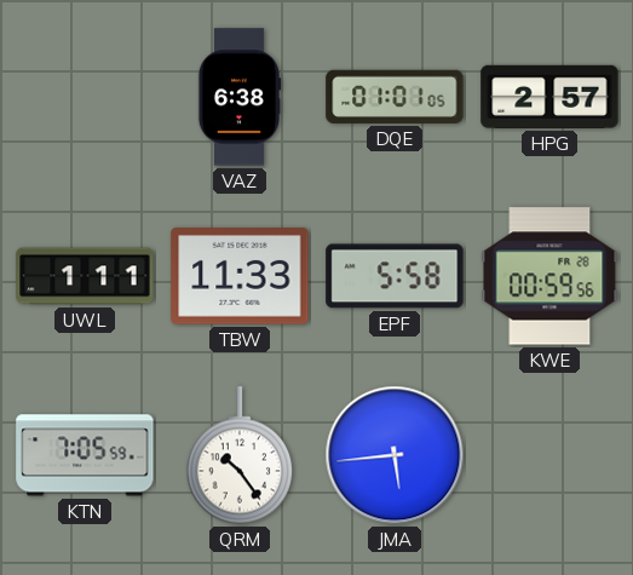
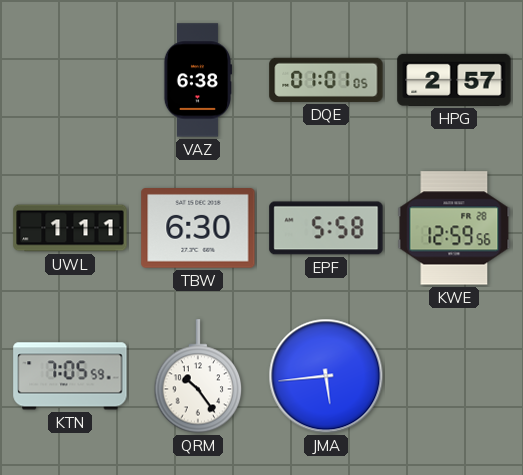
TBW: 11:33 -> 6:30
KWE: 00:59 -> 12:59
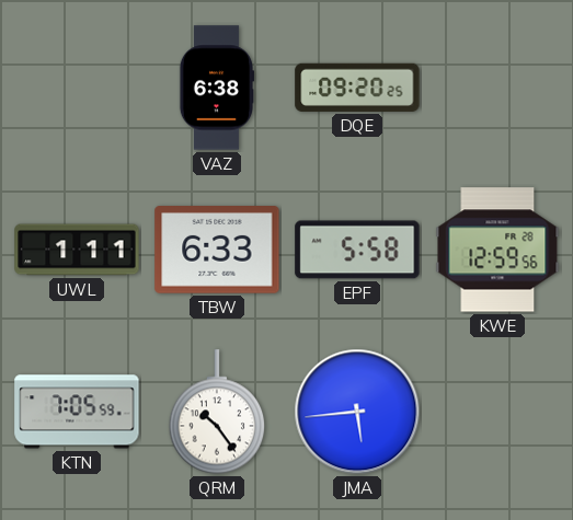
DQE: 01:01 -> 09:20
HPG: 2:57 -> none
TBW: 6:30 -> 6:33
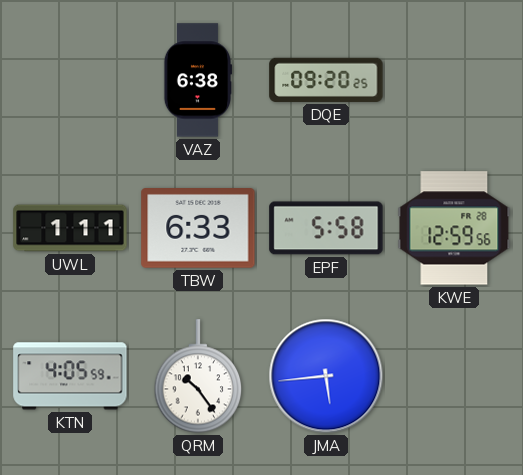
KTN: 7:05 -> 4:05
